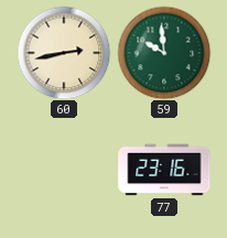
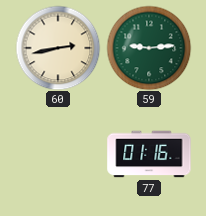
59: 9:59 -> 9:14
77: 23:16 -> 01:16
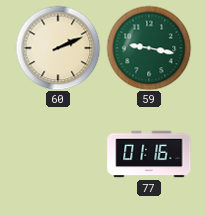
60: 2:43 -> 2:11
59: 9:14 -> 9:17
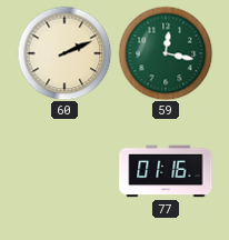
59: 9:17 -> 12:17
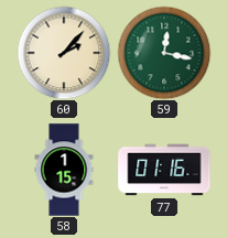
60: 2:11 -> 2:07
58: none -> 1:15
